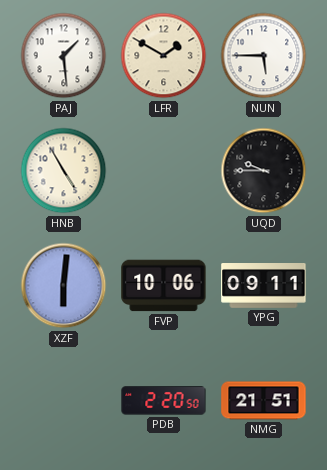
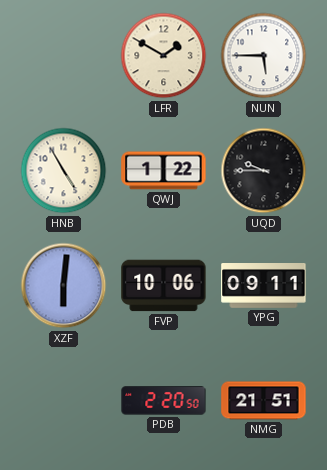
PAJ: 1:29 -> none
QWJ: none -> 1:22
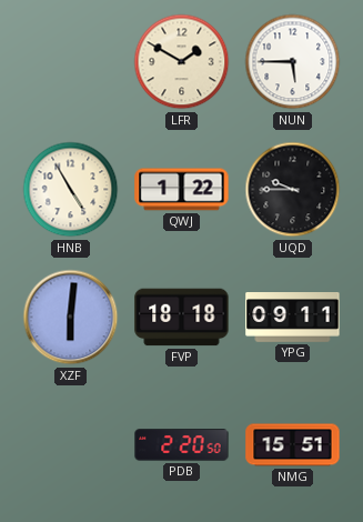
FVP: 10:06 -> 18:18
NMG: 21:51 -> 15:51
